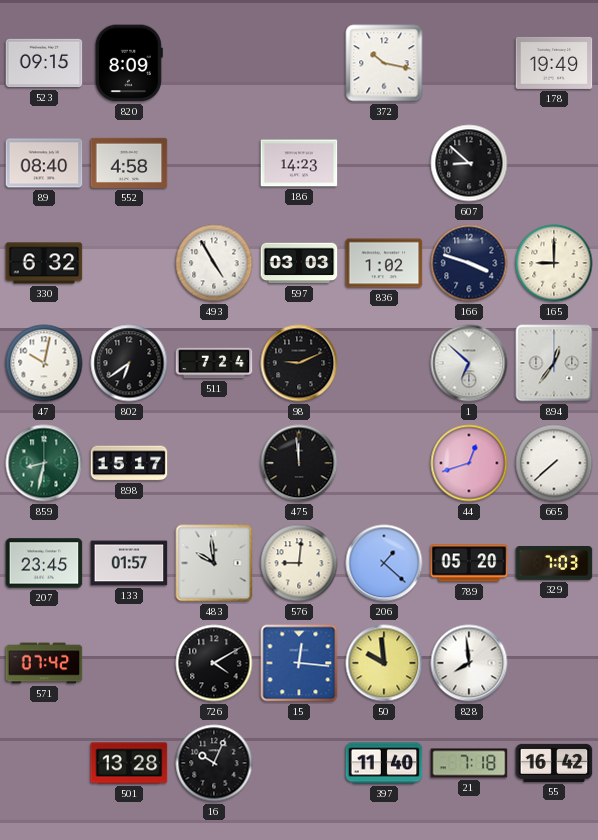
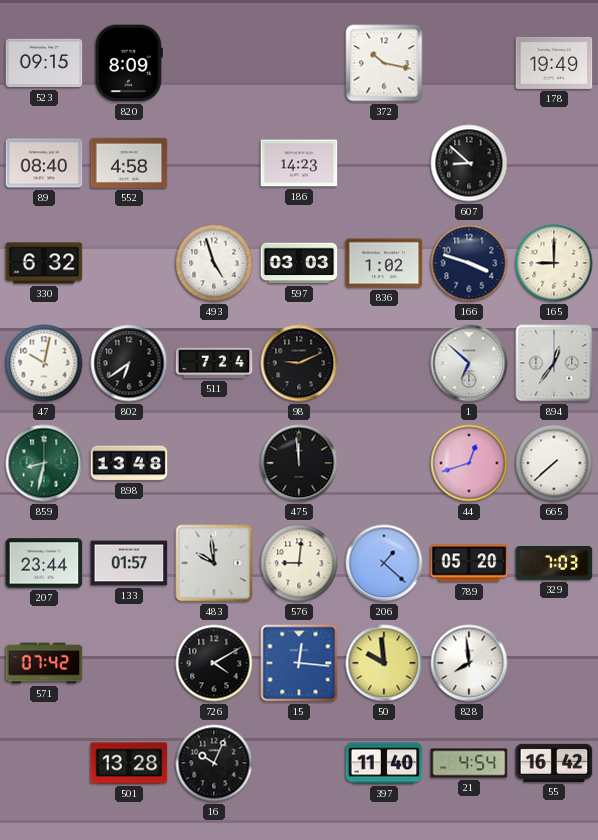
493: 4:55 -> 4:57
898: 15:17 -> 13:48
207: 23:45 -> 23:44
21: 7:18 -> 4:54
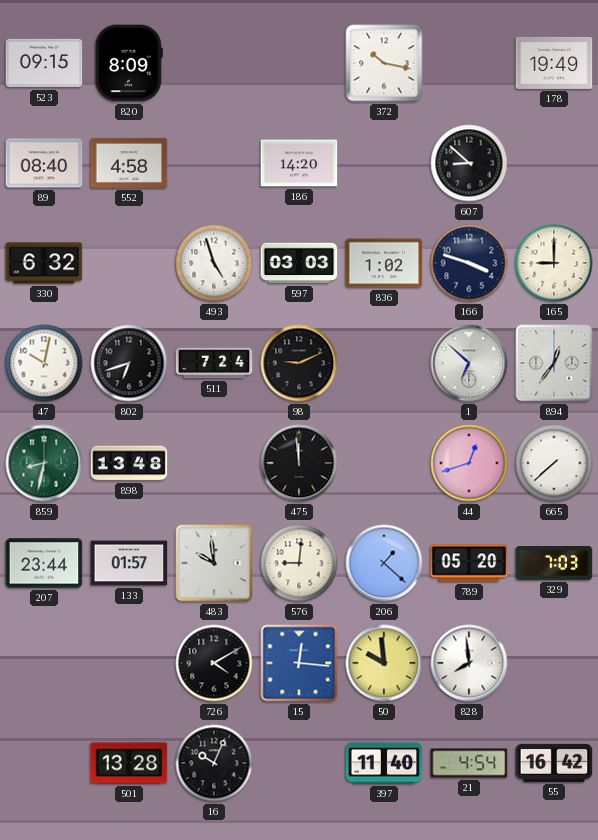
186: 14:23 -> 14:20
802: 6:39 -> 6:42
571: 07:42 -> none
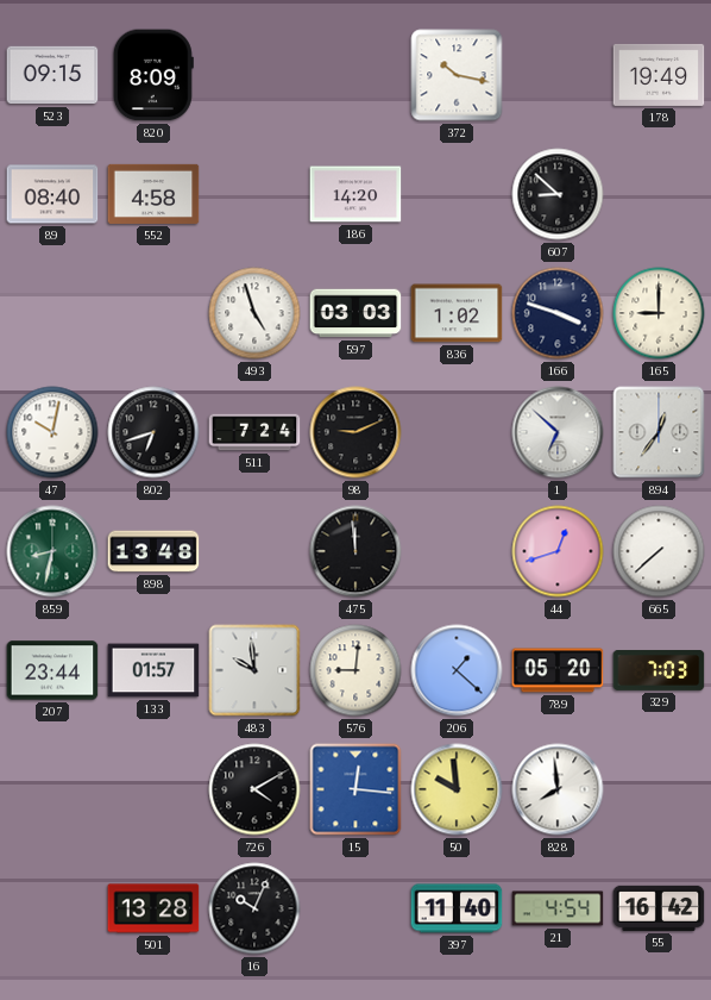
330: 6:32 -> none
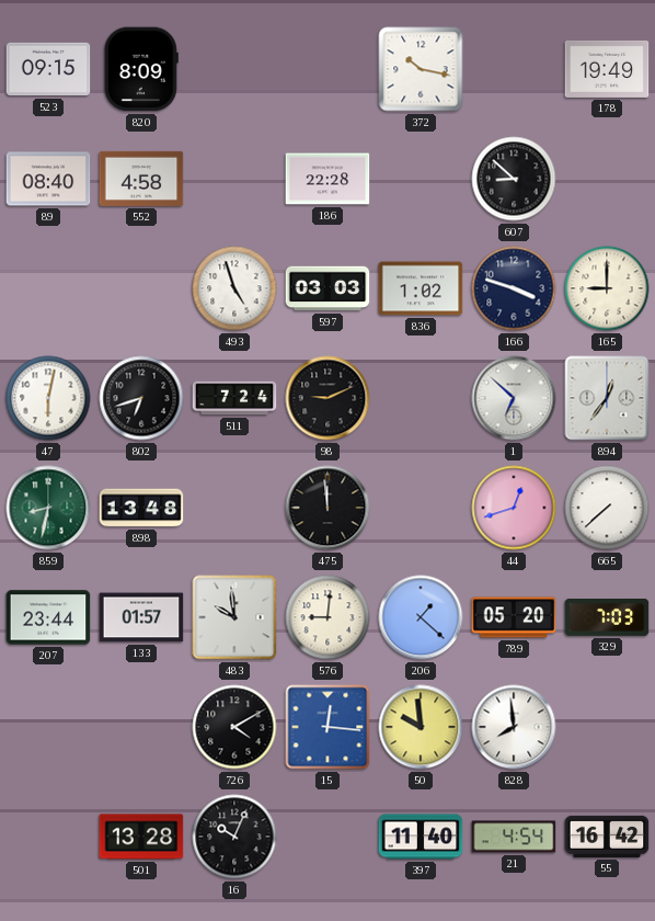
186: 14:20 -> 22:28
47: 10:02 -> 6:02
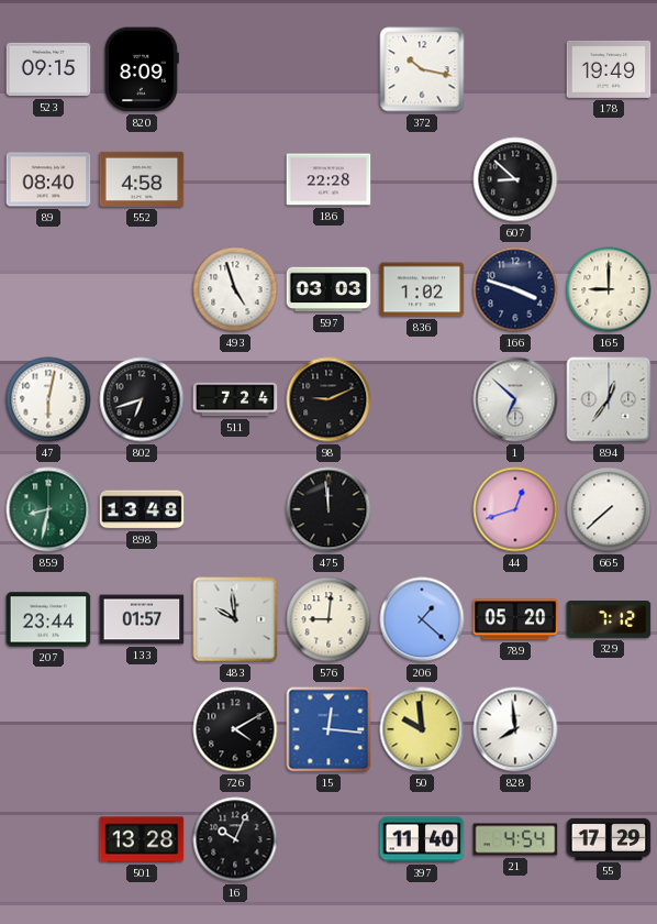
329: 7:03 -> 7:12
55: 16:42 -> 17:29
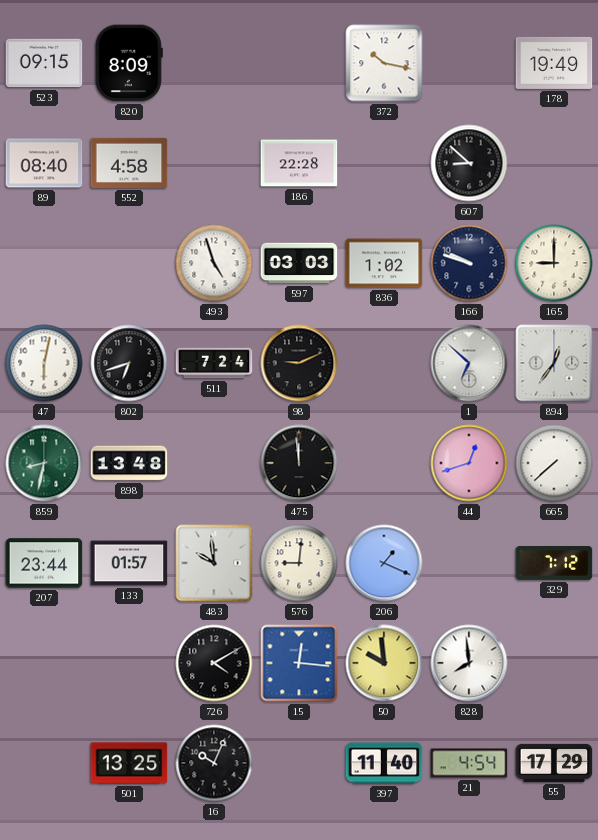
166: 3:48 -> 9:48
206: 1:22 -> 1:19
789: 05:20 -> none
501: 13:28 -> 13:25
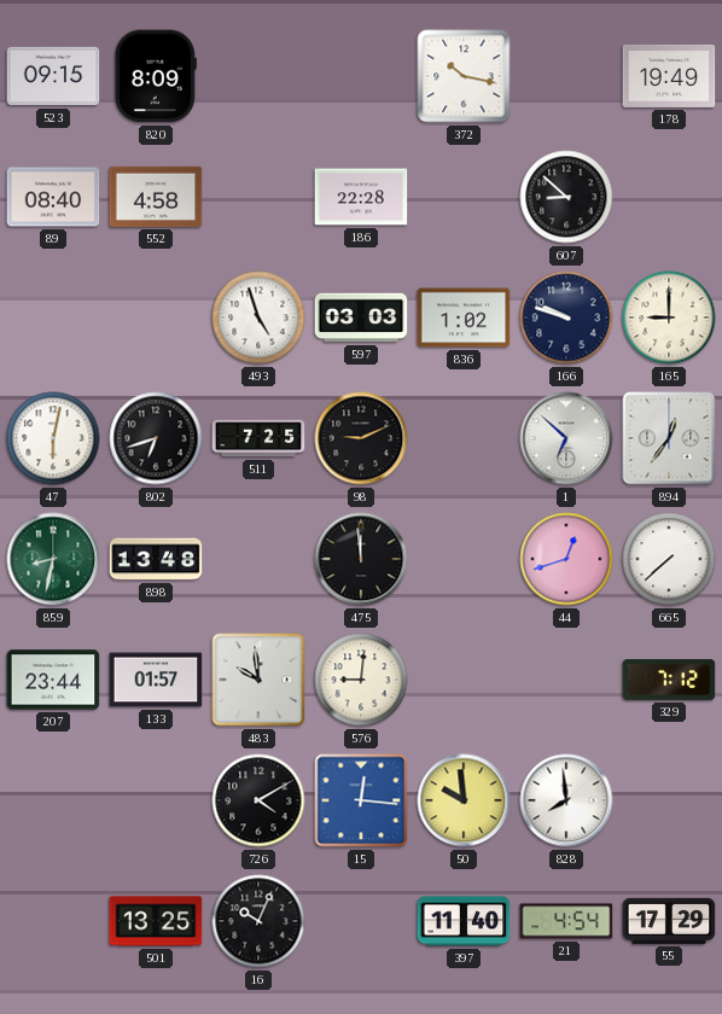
511: 7:24 -> 7:25
206: 1:19 -> none
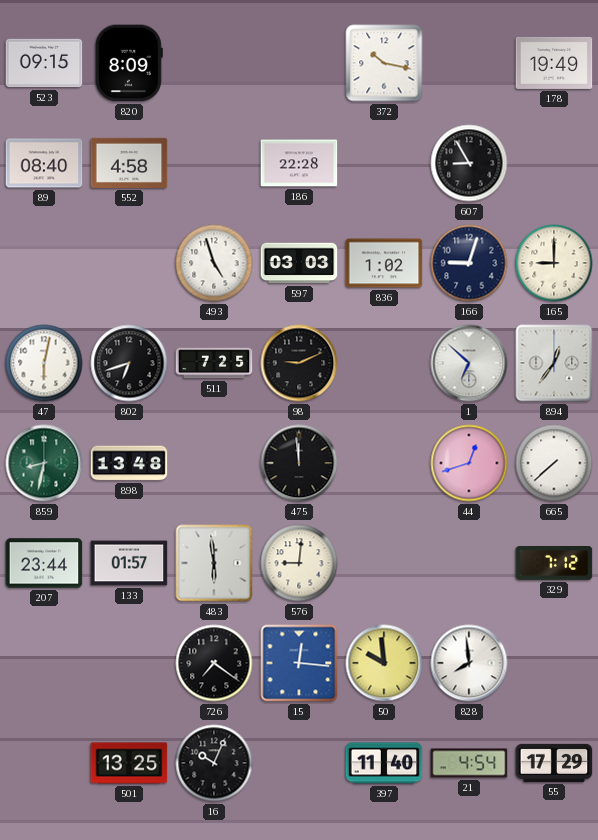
607: 8:52 -> 8:55
166: 9:48 -> 9:03
483: 9:59 -> 5:59
726: 4:10 -> 7:21
